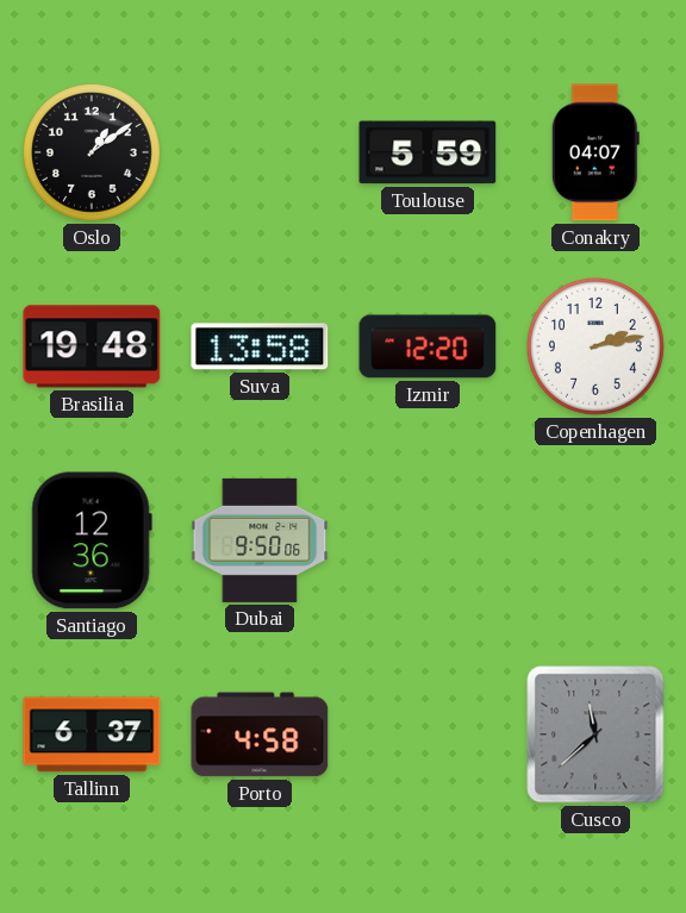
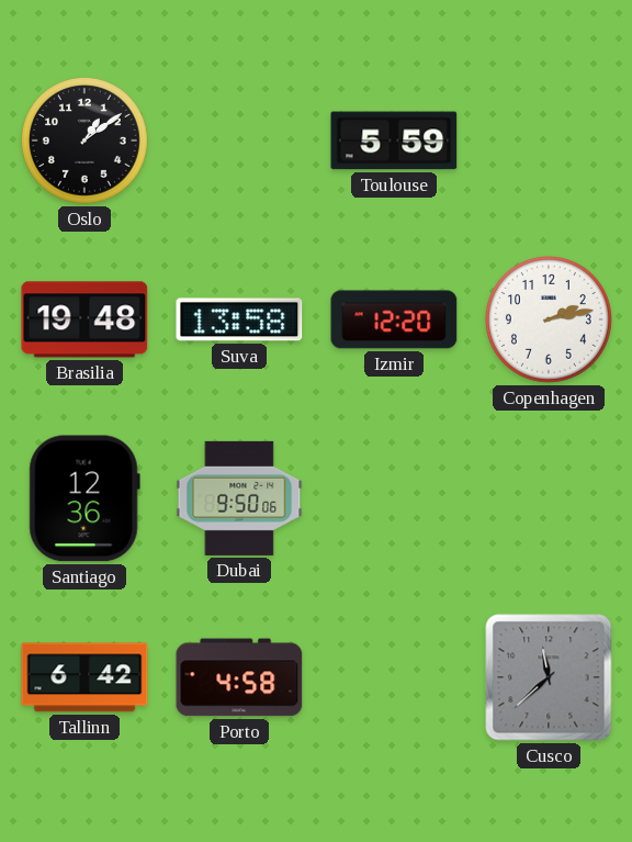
Conakry: 04:07 -> none
Tallinn: 6:37 -> 6:42
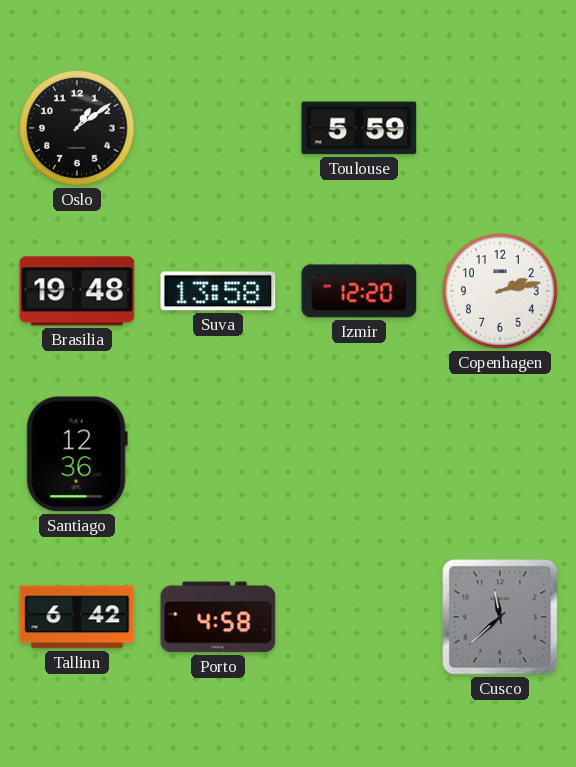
Dubai: 9:50 -> none
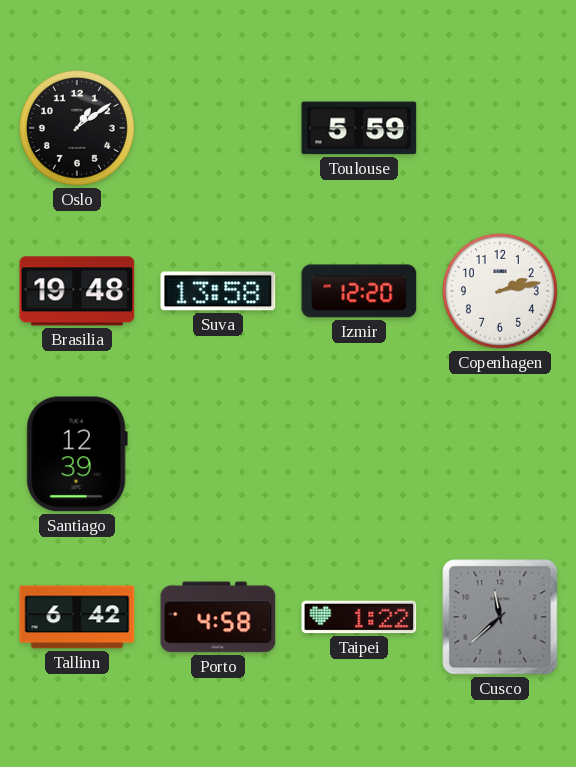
Santiago: 12:36 -> 12:39
Taipei: none -> 1:22
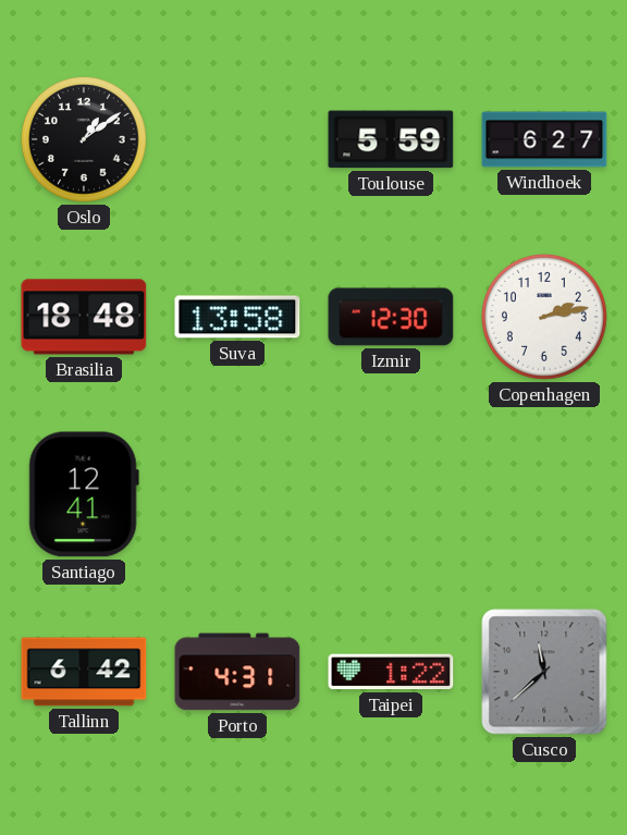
Windhoek: none -> 6:27
Brasilia: 19:48 -> 18:48
Izmir: 12:20 -> 12:30
Santiago: 12:39 -> 12:41
Porto: 4:58 -> 4:31
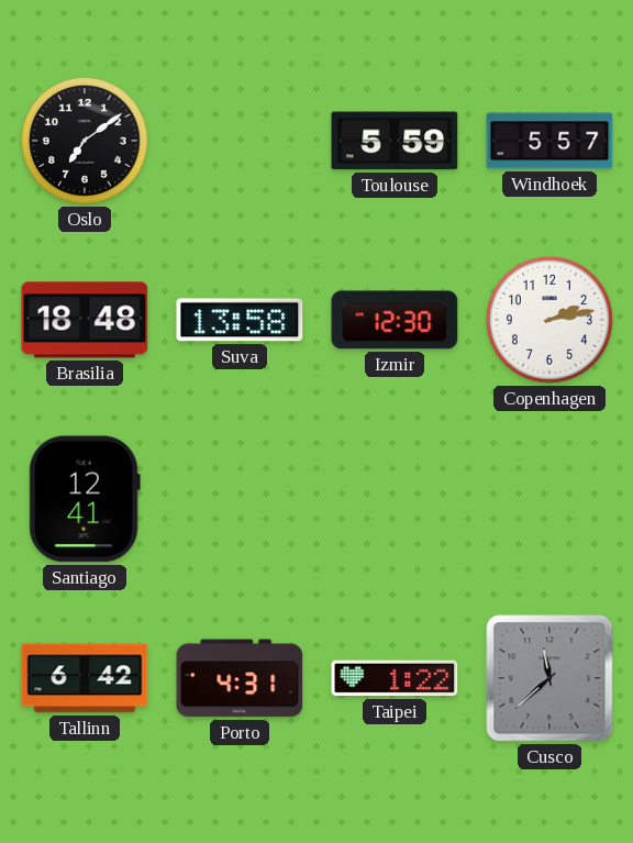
Oslo: 1:09 -> 7:09
Windhoek: 6:27 -> 5:57
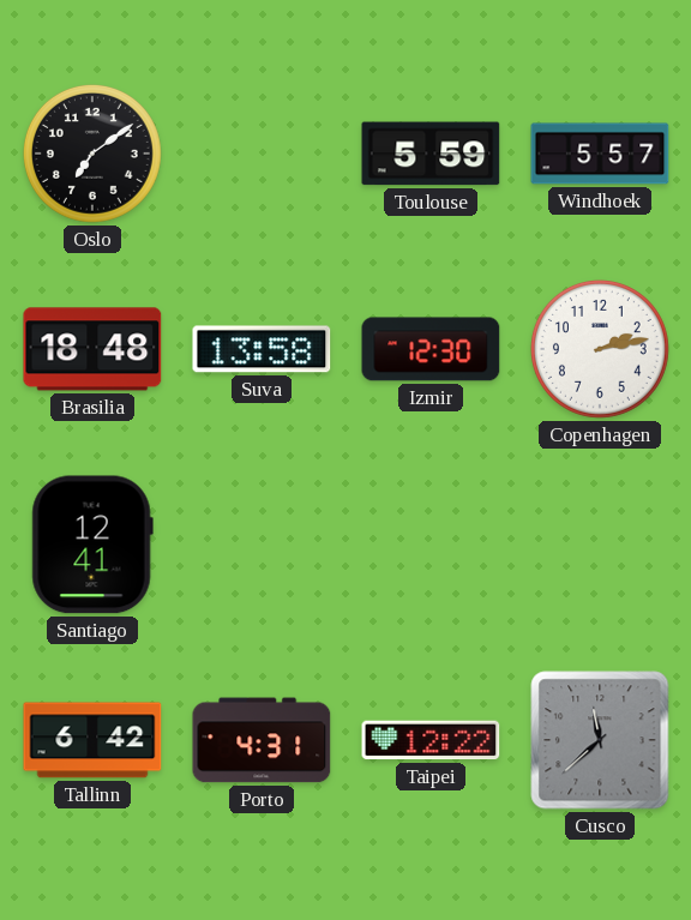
Taipei: 1:22 -> 12:22
